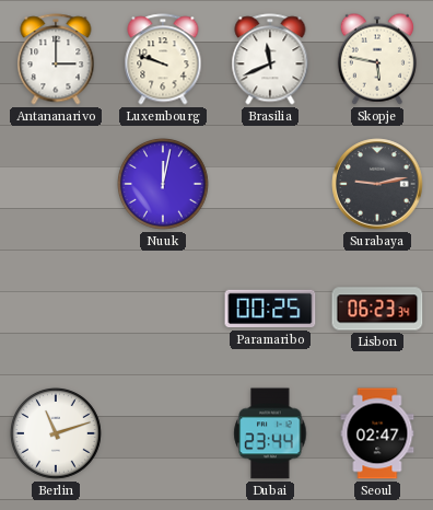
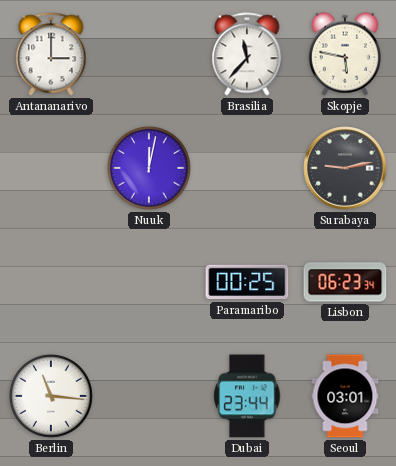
Luxembourg: 9:48 -> none
Brasilia: 11:41 -> 11:37
Berlin: 11:12 -> 11:16
Seoul: 02:47 -> 03:01
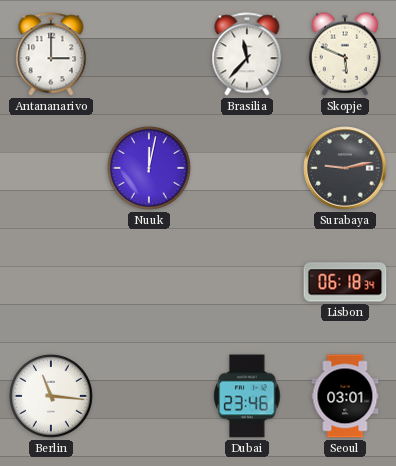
Skopje: 5:47 -> 5:49
Paramaribo: 00:25 -> none
Lisbon: 06:23 -> 06:18
Dubai: 23:44 -> 23:46
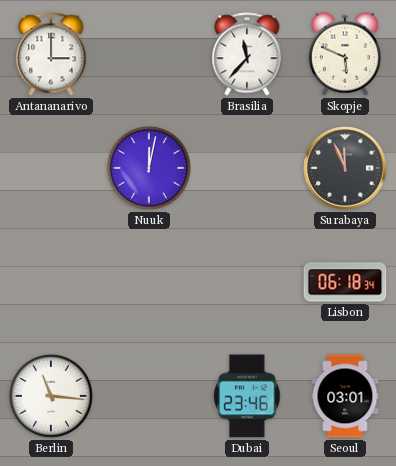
Surabaya: 9:13 -> 11:56
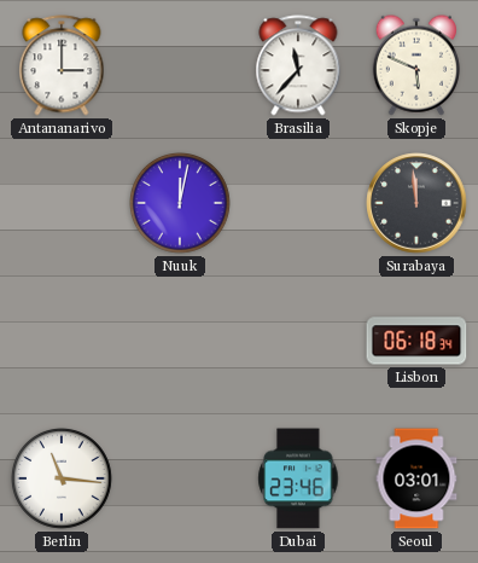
Surabaya: 11:56 -> 11:59
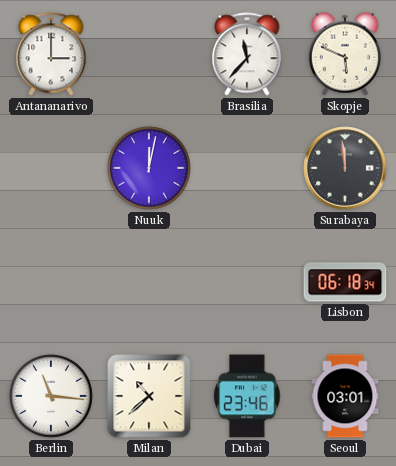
Milan: none -> 10:38
